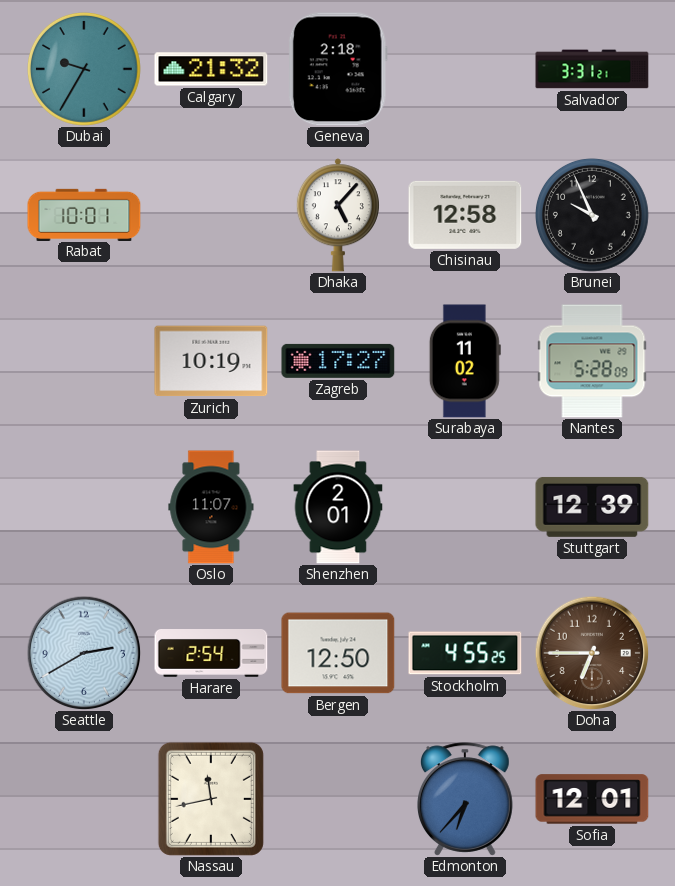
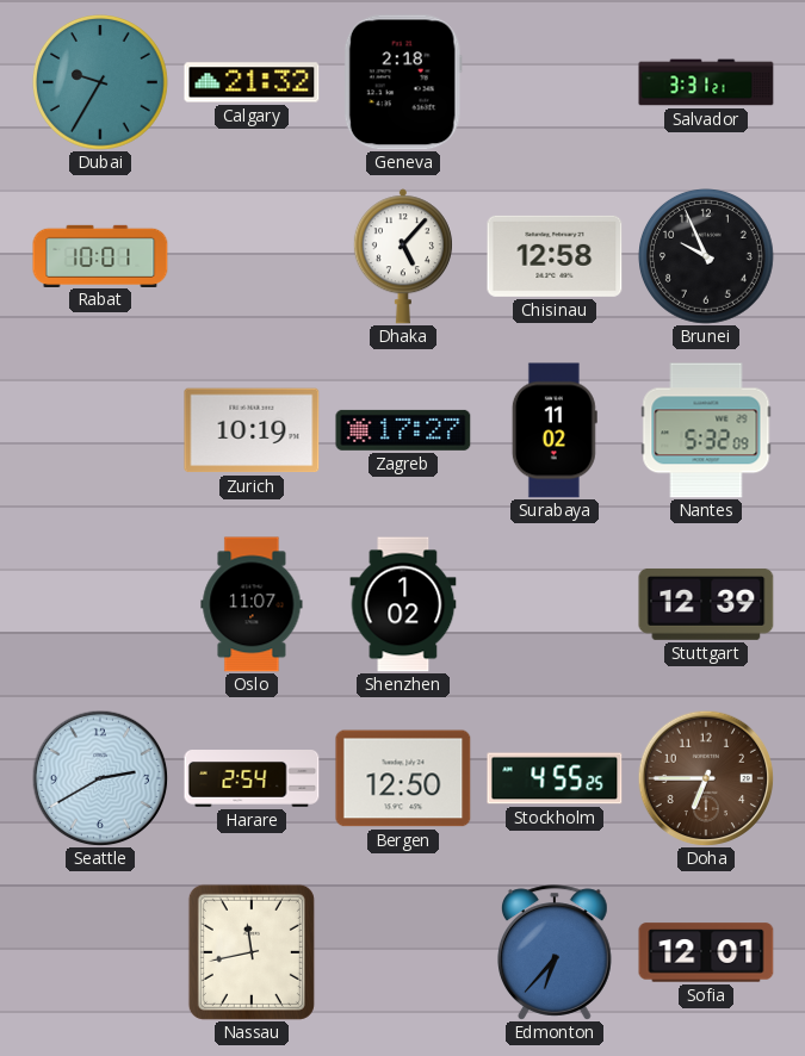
Nantes: 5:28 -> 5:32
Shenzhen: 2:01 -> 1:02
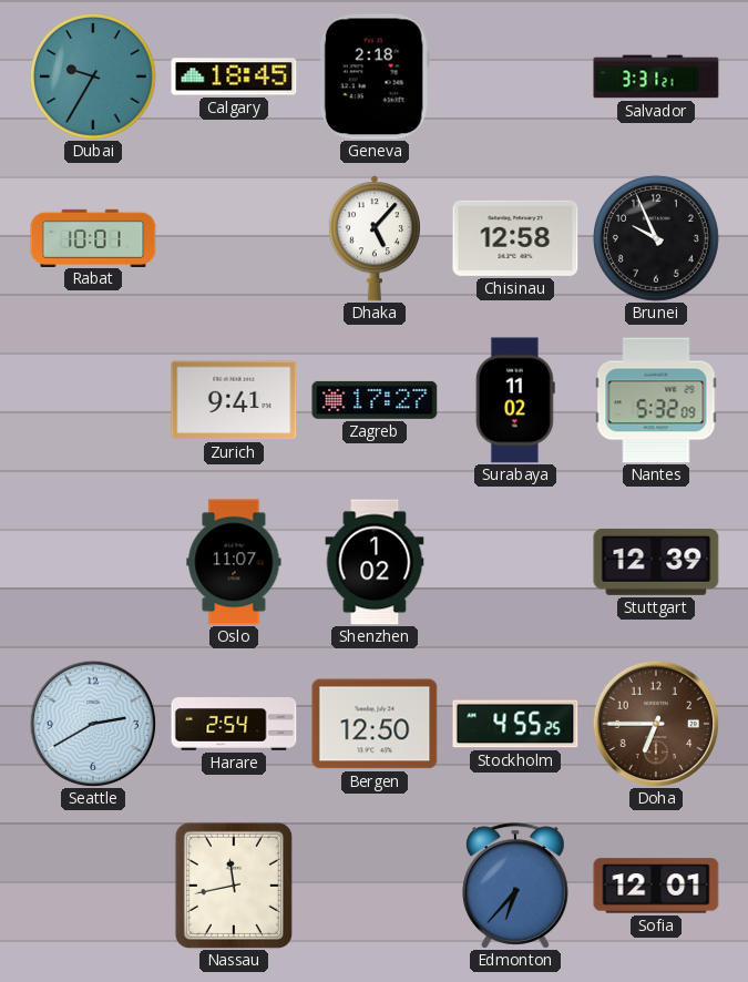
Calgary: 21:32 -> 18:45
Zurich: 10:19 -> 9:41
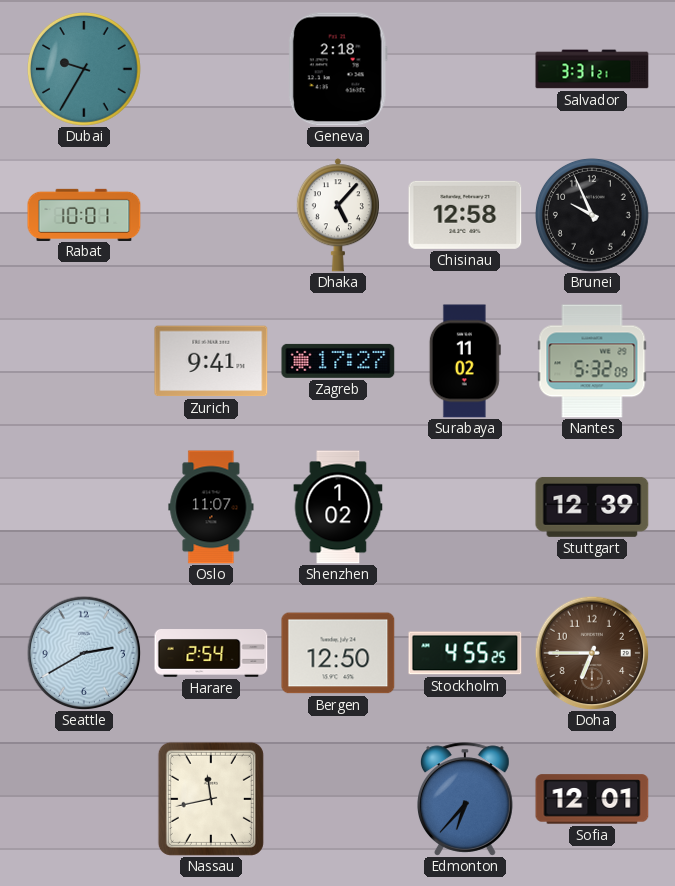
Calgary: 18:45 -> none
